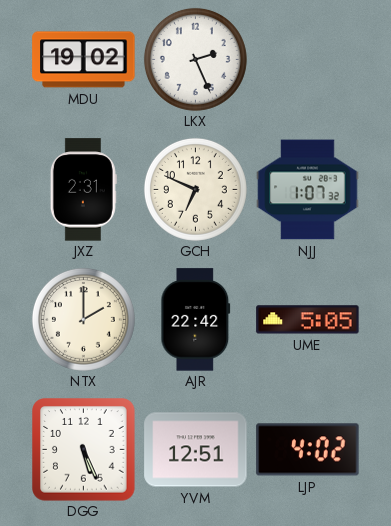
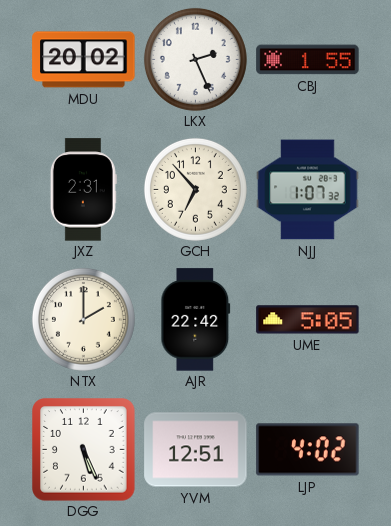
MDU: 19:02 -> 20:02
CBJ: none -> 1:55
GCH: 6:49 -> 6:53
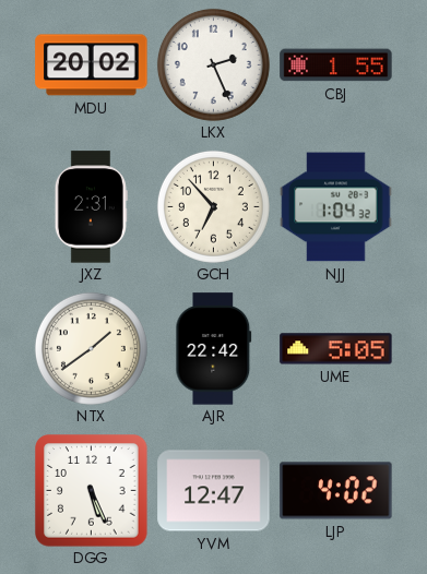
NJJ: 1:07 -> 1:04
NTX: 2:00 -> 1:39
YVM: 12:51 -> 12:47
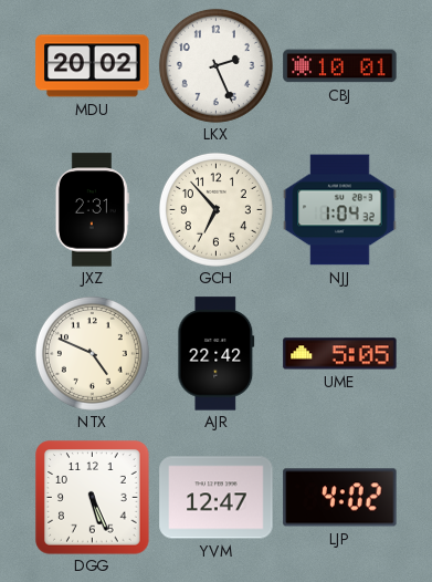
CBJ: 1:55 -> 10:01
NTX: 1:39 -> 4:49
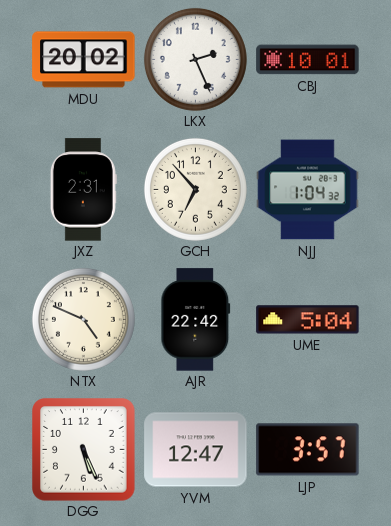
UME: 5:05 -> 5:04
LJP: 4:02 -> 3:57
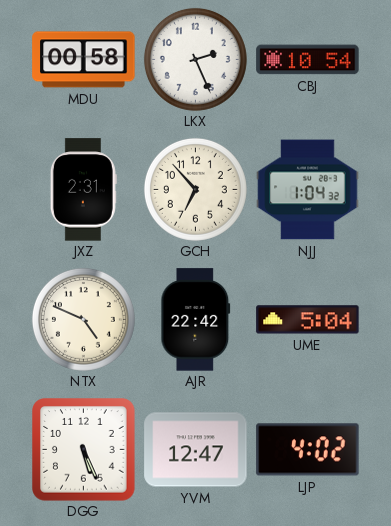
MDU: 20:02 -> 00:58
CBJ: 10:01 -> 10:54
LJP: 3:57 -> 4:02
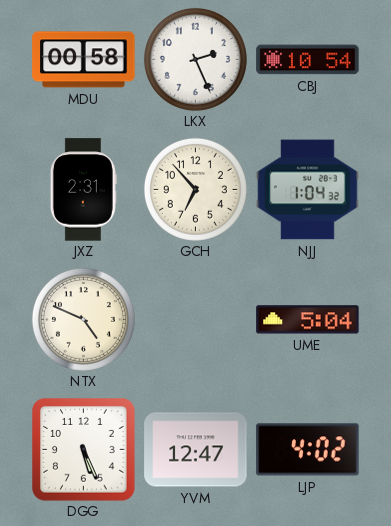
AJR: 22:42 -> none
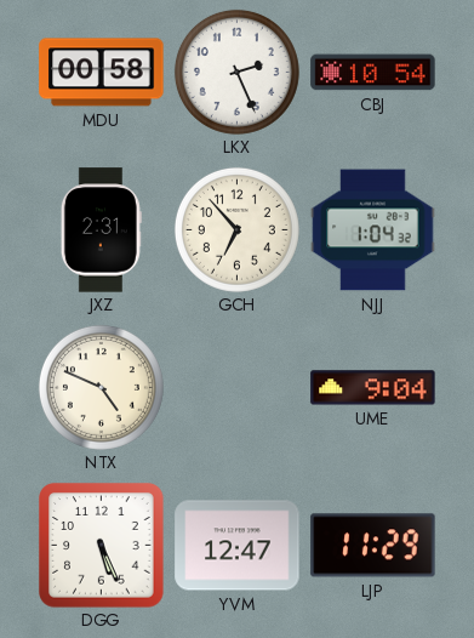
UME: 5:04 -> 9:04
LJP: 4:02 -> 11:29
